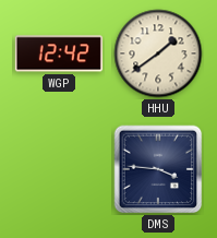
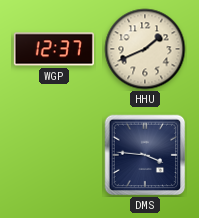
WGP: 12:42 -> 12:37
HHU: 1:39 -> 1:41
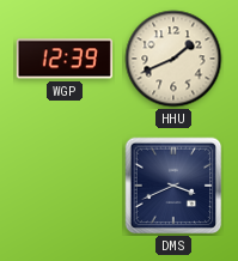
WGP: 12:37 -> 12:39
DMS: 3:46 -> 3:41
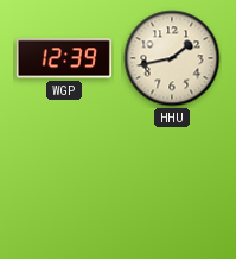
HHU: 1:41 -> 1:43
DMS: 3:41 -> none
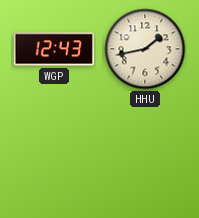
WGP: 12:39 -> 12:43
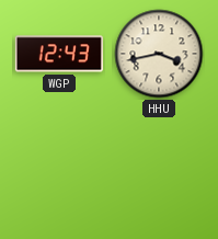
HHU: 1:43 -> 3:43
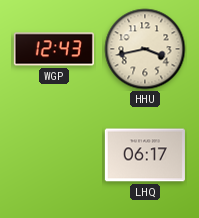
LHQ: none -> 06:17
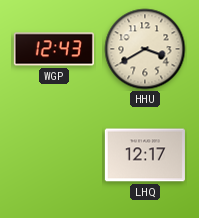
HHU: 3:43 -> 3:40
LHQ: 06:17 -> 12:17
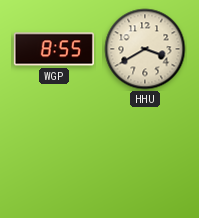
WGP: 12:43 -> 8:55
LHQ: 12:17 -> none
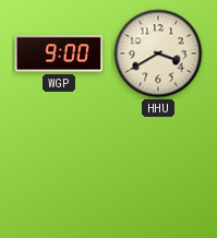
WGP: 8:55 -> 9:00
